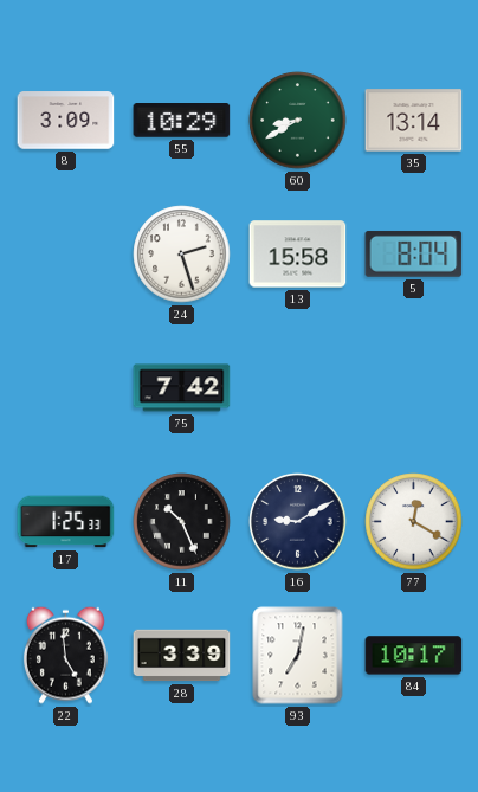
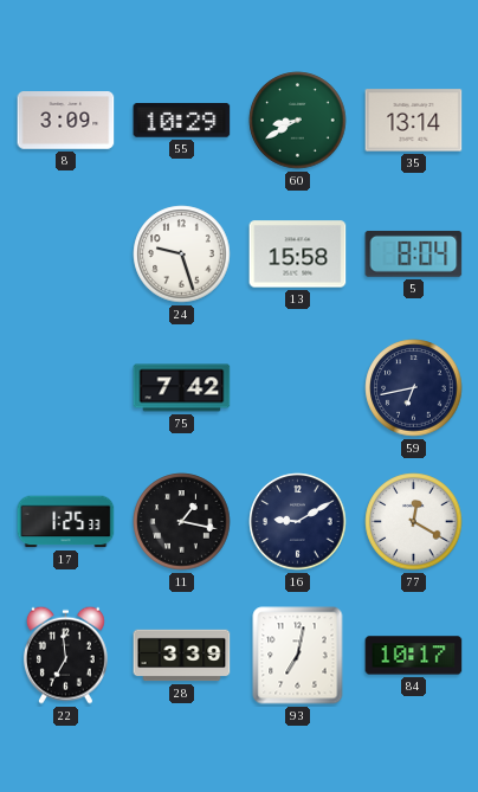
24: 2:27 -> 9:27
59: none -> 6:43
11: 10:26 -> 1:17
22: 4:59 -> 6:59
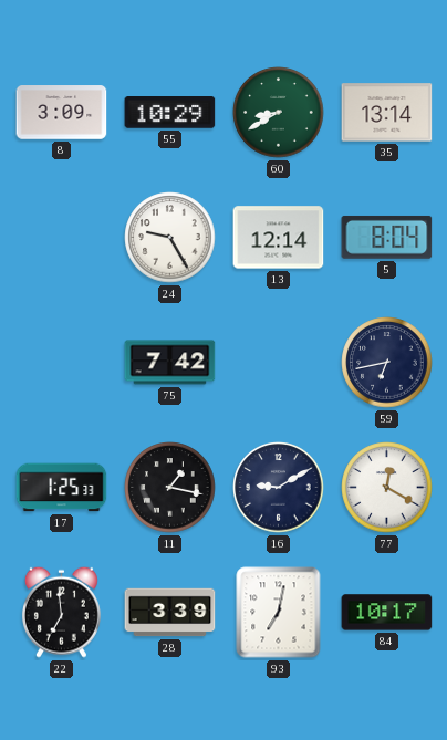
24: 9:27 -> 9:25
13: 15:58 -> 12:14
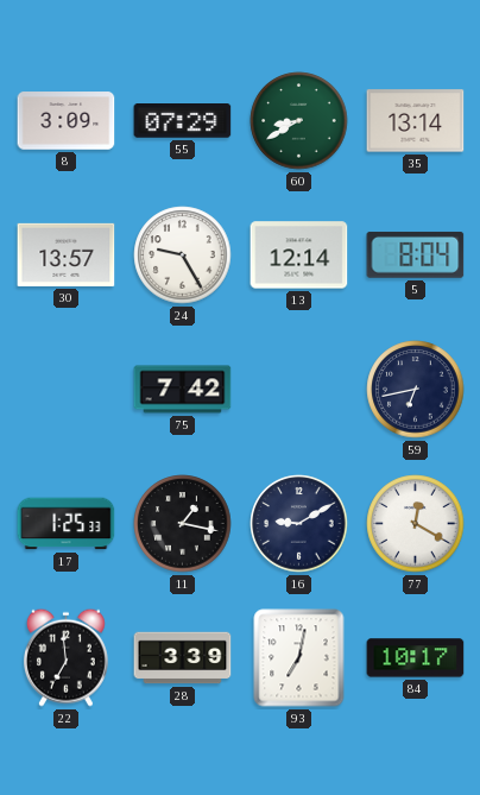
55: 10:29 -> 07:29
30: none -> 13:57
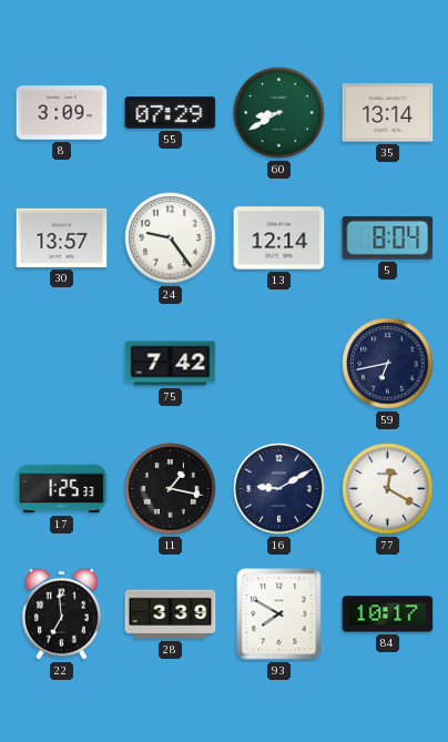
24: 9:25 -> 9:24
93: 7:02 -> 7:50
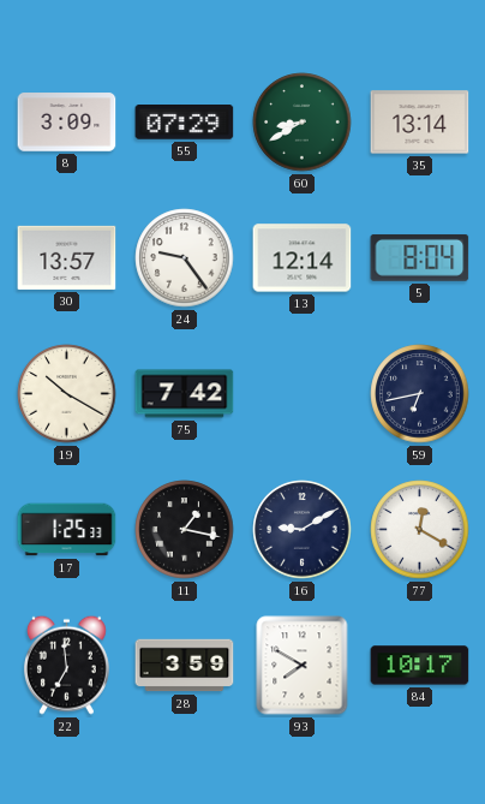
19: none -> 10:20
28: 3:39 -> 3:59
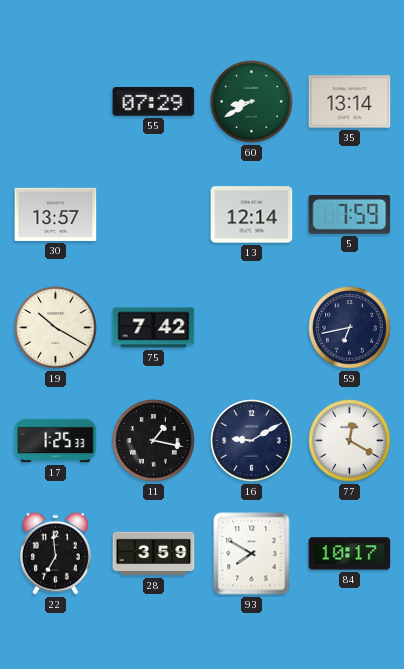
8: 3:09 -> none
24: 9:24 -> none
5: 8:04 -> 7:59
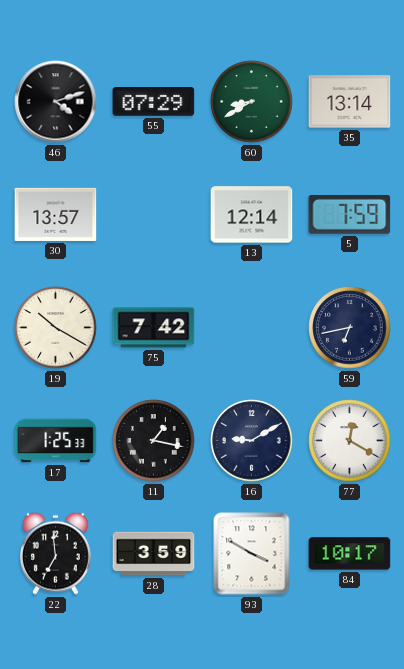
46: none -> 4:12
93: 7:50 -> 3:50
